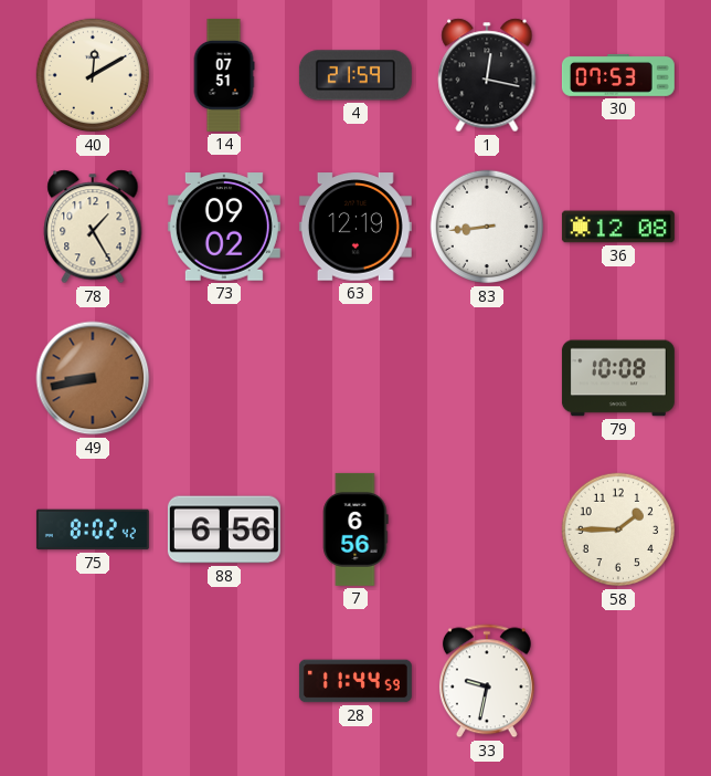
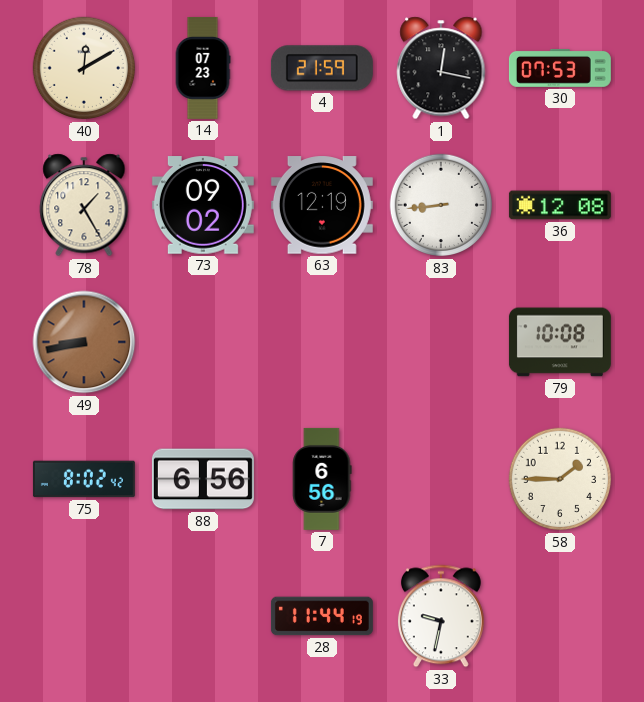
14: 07:51 -> 07:23
28: 11:44:59 -> 11:44:19
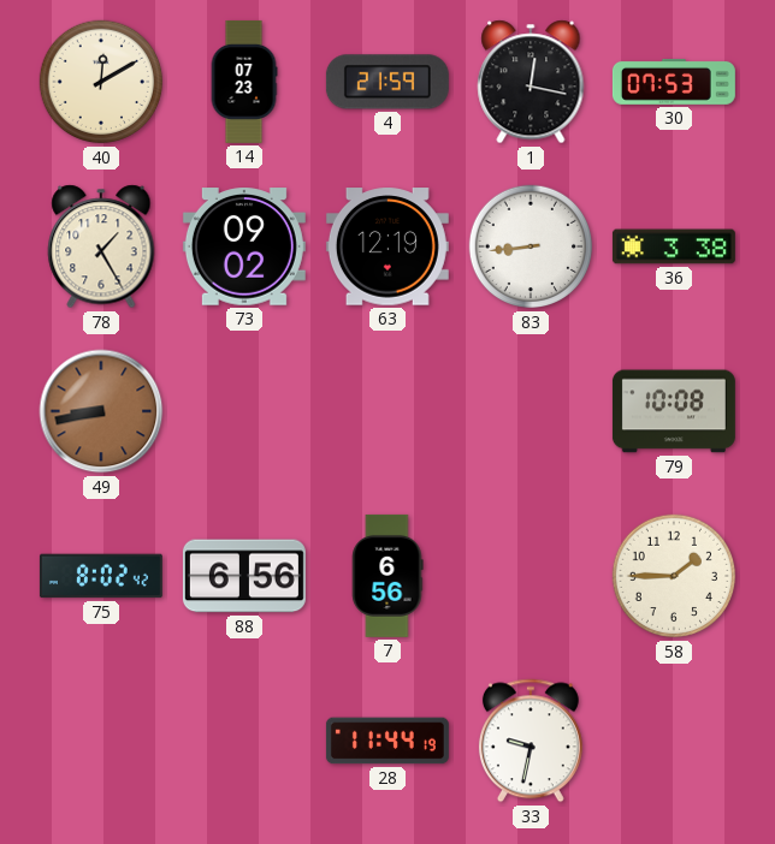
36: 12:08 -> 3:38
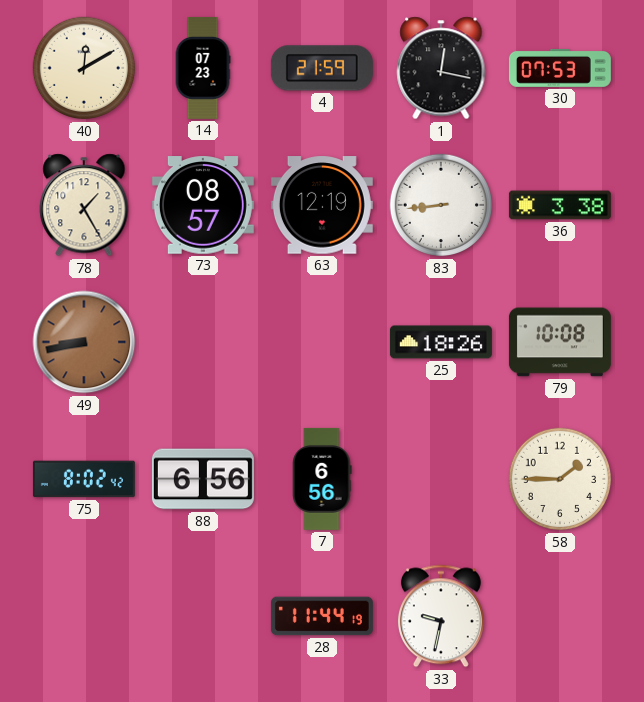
73: 09:02 -> 08:57
25: none -> 18:26
